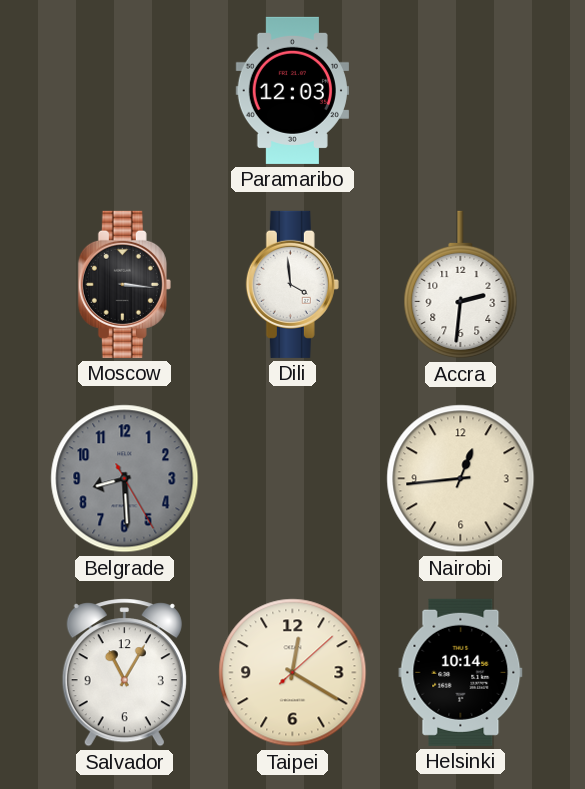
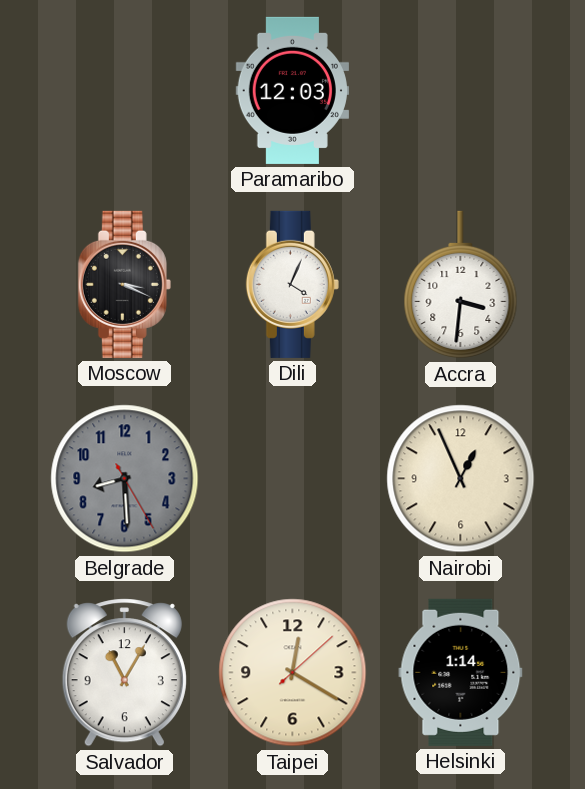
Moscow: 3:16 -> 3:19
Dili: 3:59 -> 4:04
Accra: 2:31 -> 3:31
Nairobi: 12:44 -> 12:56
Helsinki: 10:14 -> 1:14
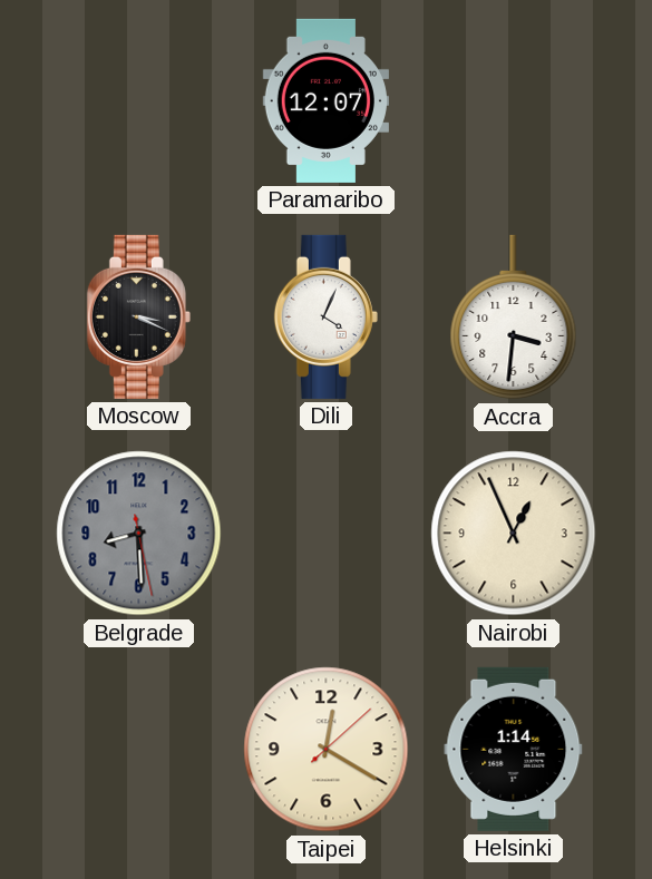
Paramaribo: 12:03 -> 12:07
Belgrade: 8:29:25 -> 8:29:28
Salvador: 11:05 -> none
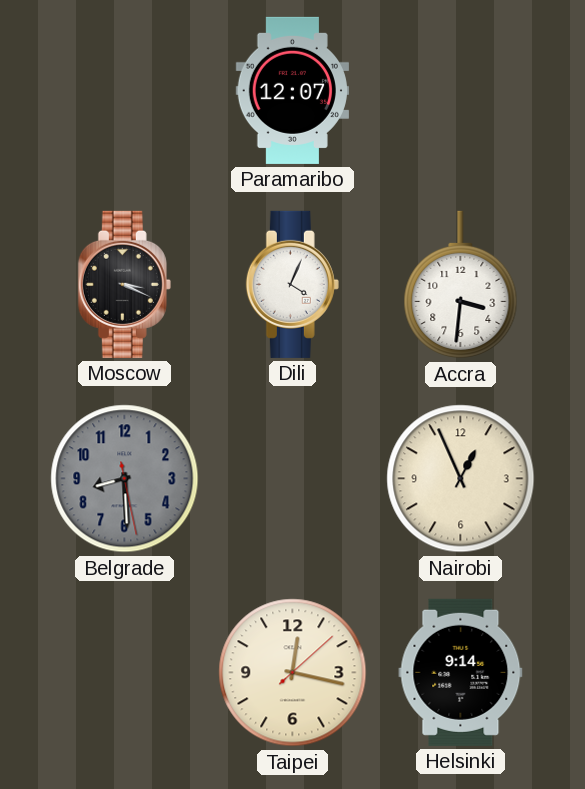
Taipei: 12:20 -> 12:17
Helsinki: 1:14 -> 9:14
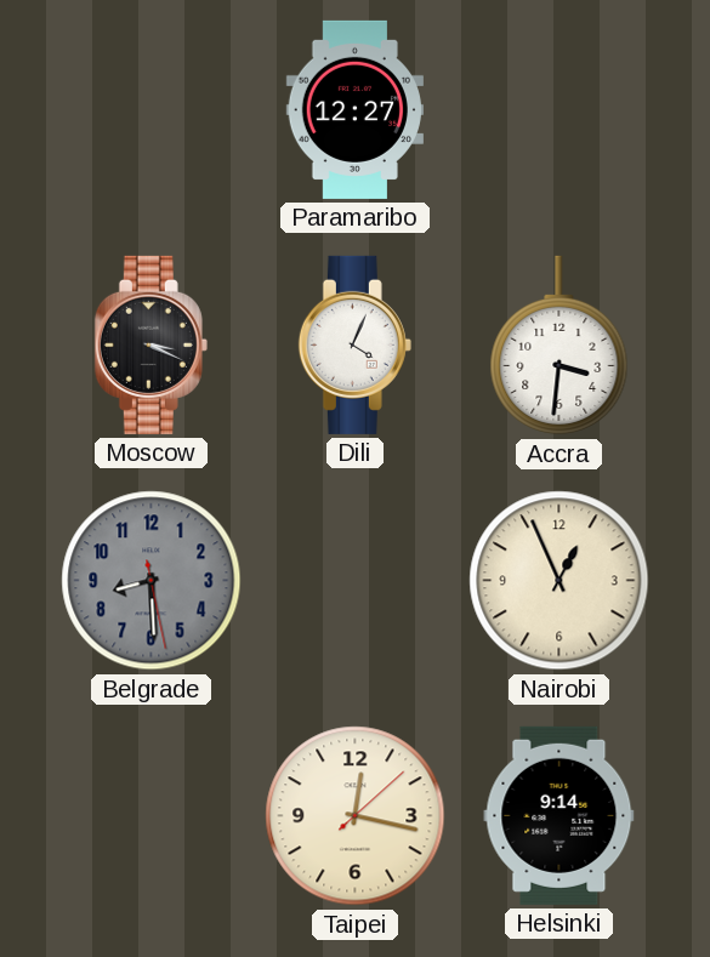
Paramaribo: 12:07 -> 12:27
